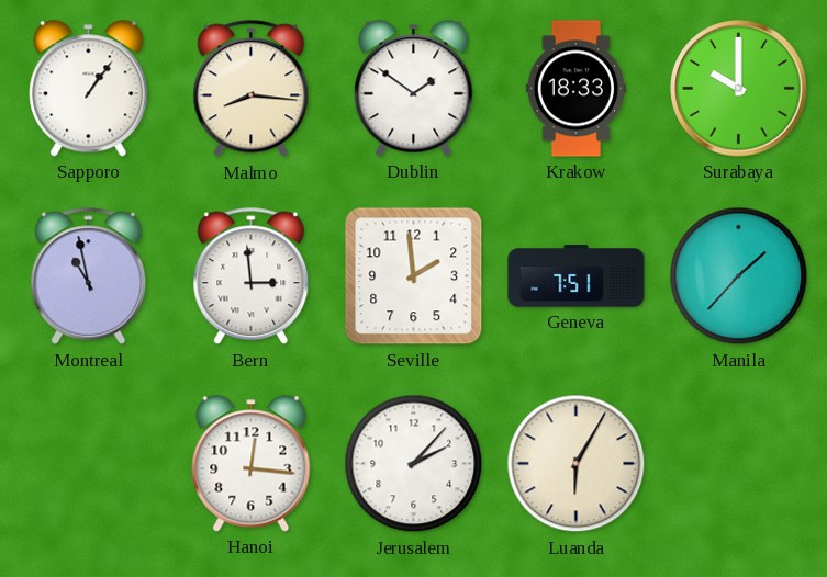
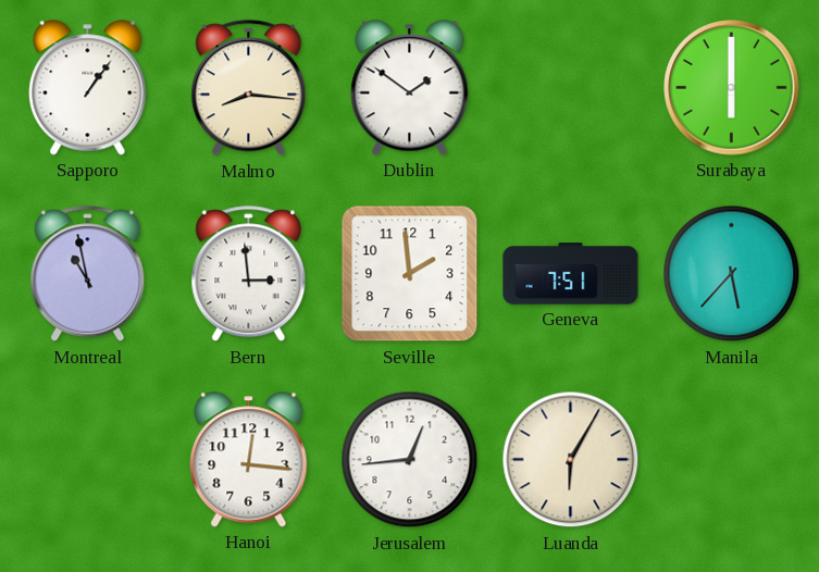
Krakow: 18:33 -> none
Surabaya: 10:00 -> 6:00
Manila: 1:37 -> 5:37
Jerusalem: 2:07 -> 12:44
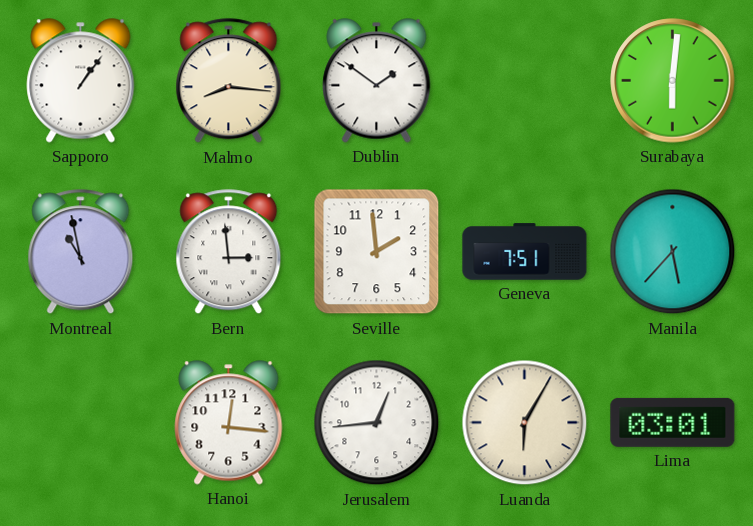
Surabaya: 6:00 -> 6:01
Lima: none -> 03:01
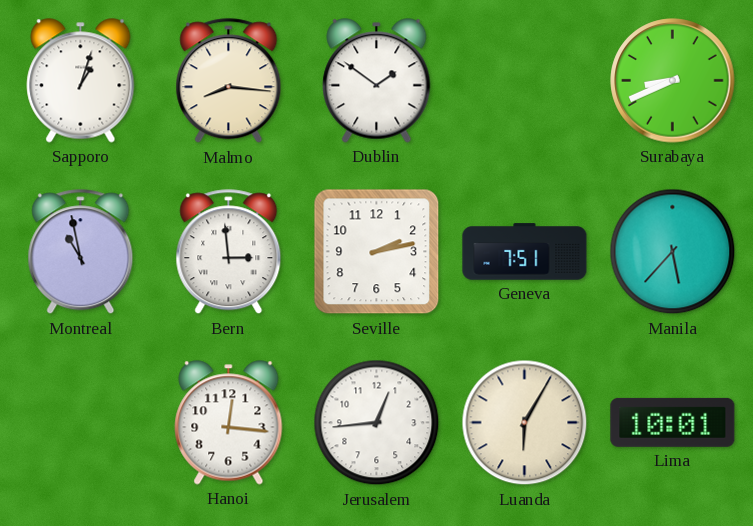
Sapporo: 1:06 -> 1:03
Surabaya: 6:01 -> 8:41
Seville: 1:59 -> 2:13
Lima: 03:01 -> 10:01
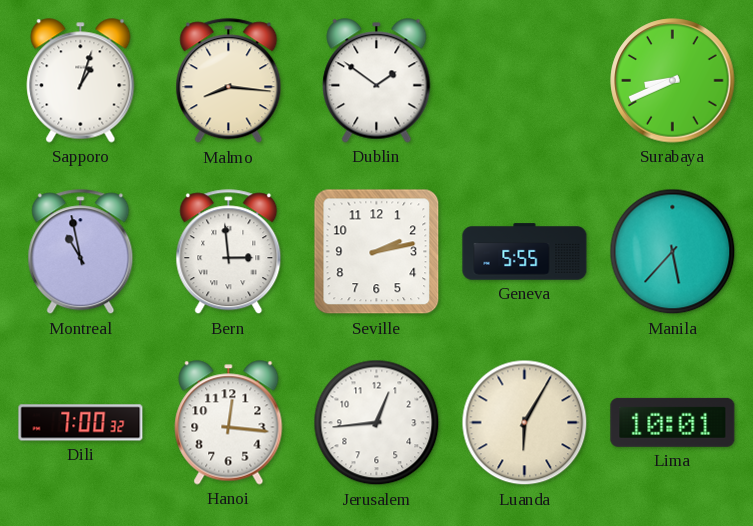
Geneva: 7:51 -> 5:55
Dili: none -> 7:00
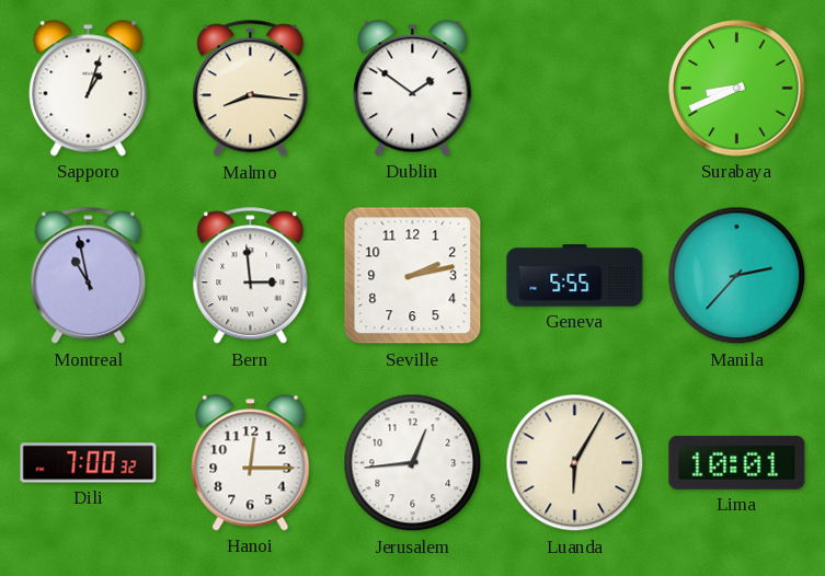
Manila: 5:37 -> 2:37
Hanoi: 12:16 -> 12:15
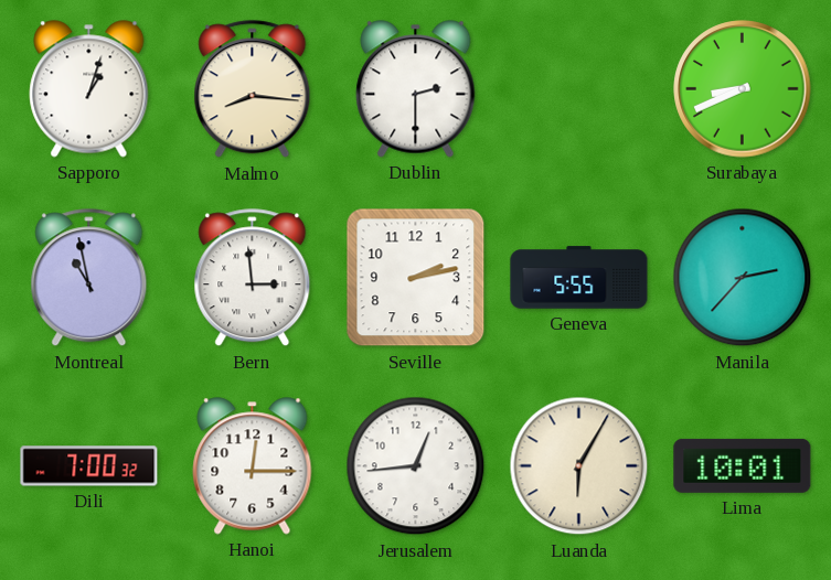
Dublin: 1:51 -> 2:30
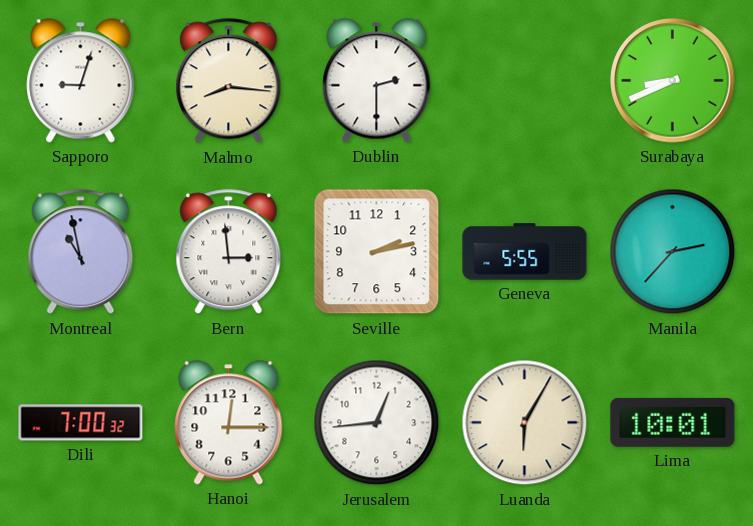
Sapporo: 1:03 -> 9:03
